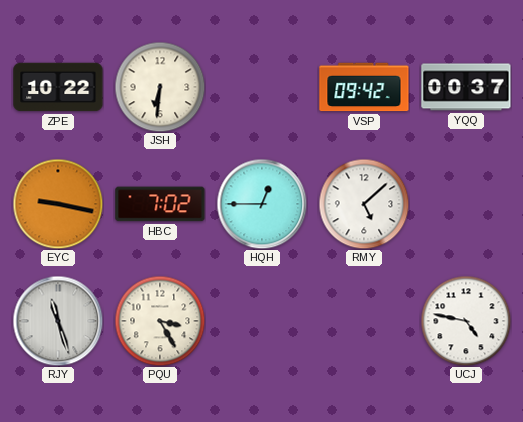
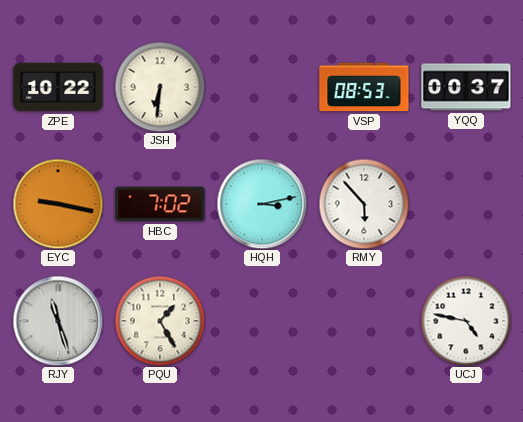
VSP: 09:42 -> 08:53
HQH: 12:45 -> 3:13
RMY: 5:08 -> 5:53
PQU: 3:25 -> 1:25
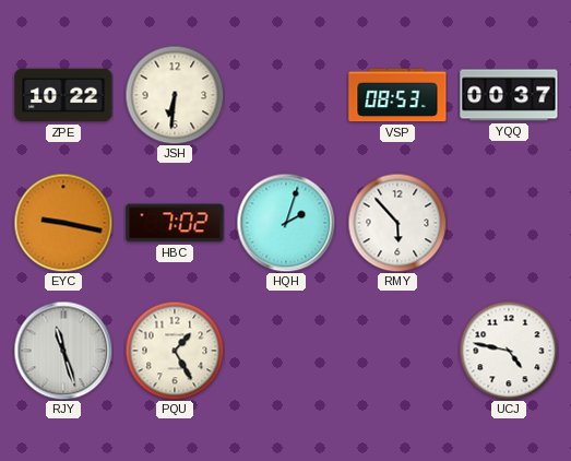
HQH: 3:13 -> 2:03
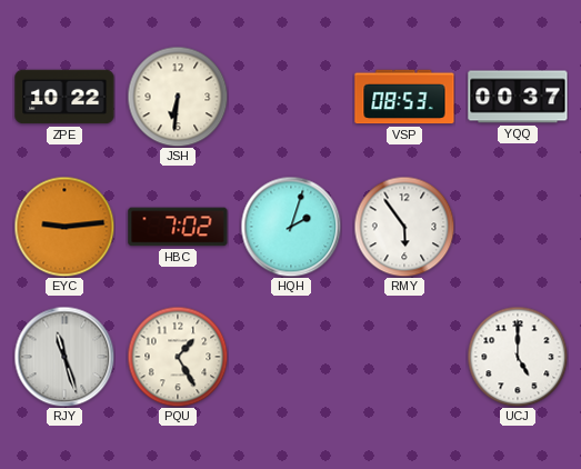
EYC: 9:17 -> 9:14
RMY: 5:53 -> 5:54
UCJ: 4:47 -> 5:00
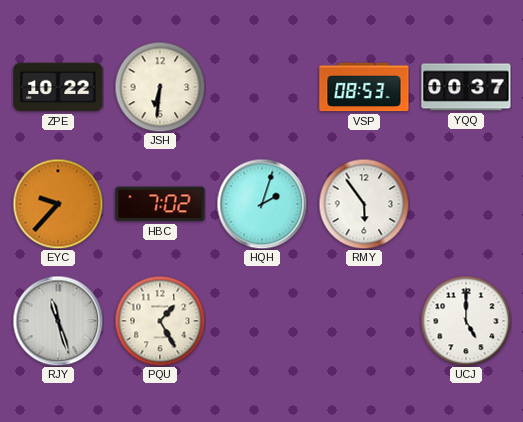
EYC: 9:14 -> 9:37
